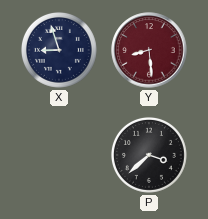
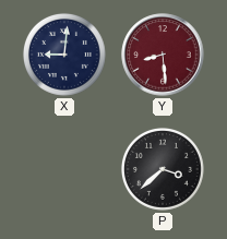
X: 8:57 -> 9:01
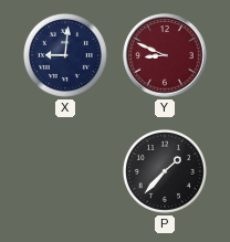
Y: 8:29 -> 8:49
P: 3:38 -> 1:37
